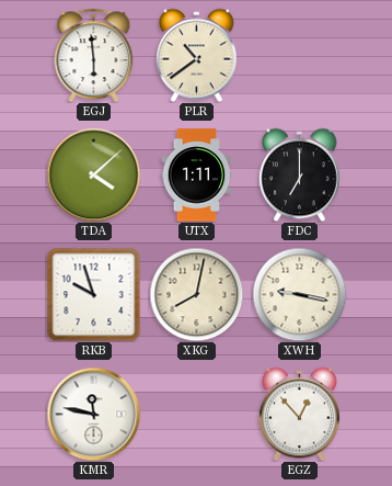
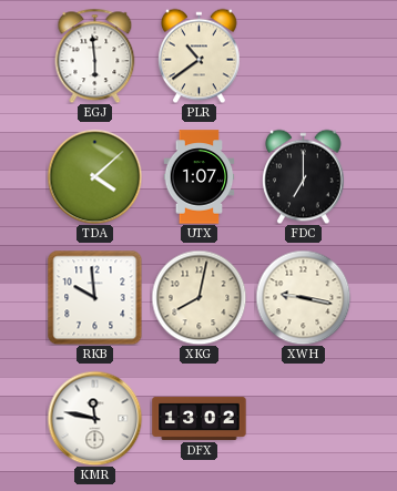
UTX: 1:11 -> 1:07
RKB: 9:57 -> 9:59
DFX: none -> 13:02
EGZ: 12:53 -> none
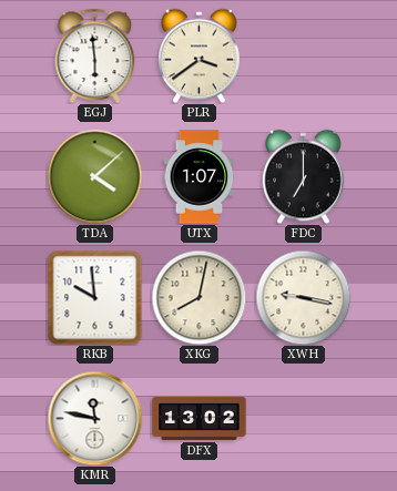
PLR: 10:39 -> 3:39
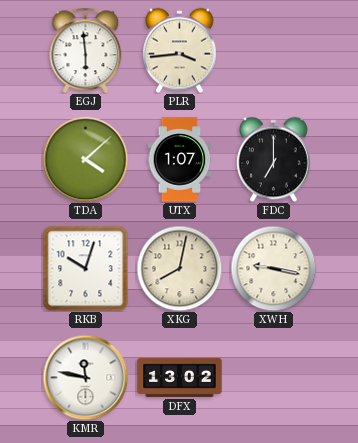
PLR: 3:39 -> 3:44
RKB: 9:59 -> 10:03
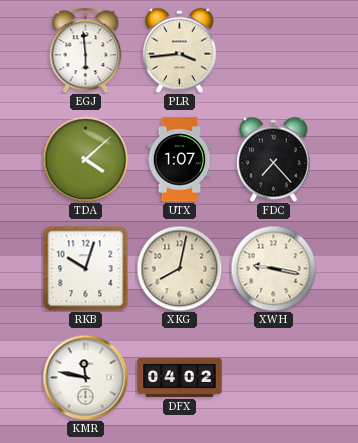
FDC: 7:00 -> 7:23
DFX: 13:02 -> 04:02
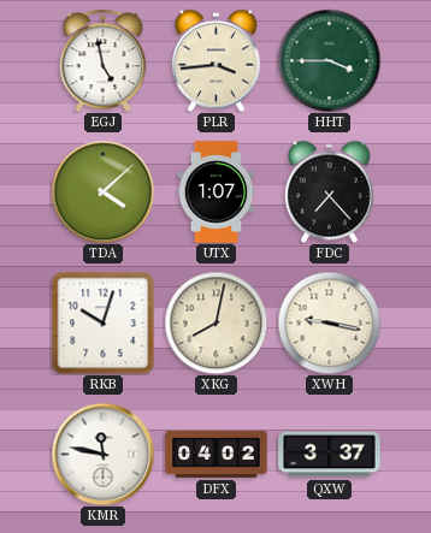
EGJ: 5:59 -> 4:58
HHT: none -> 3:45
QXW: none -> 3:37
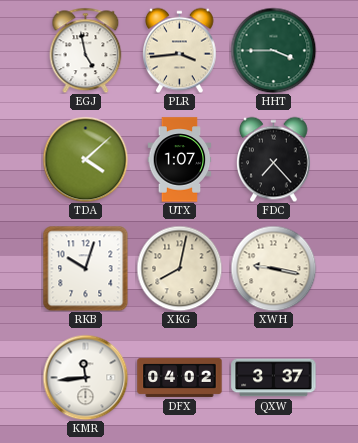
KMR: 11:47 -> 11:44
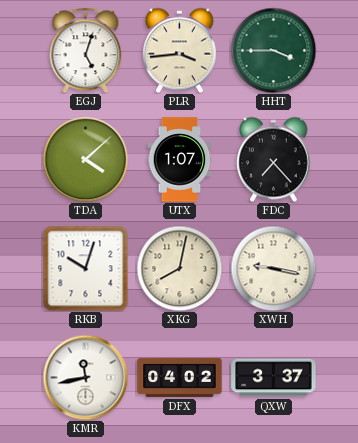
EGJ: 4:58 -> 5:03
KMR: 11:44 -> 11:43
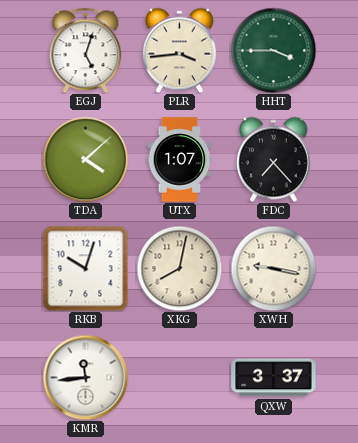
KMR: 11:43 -> 11:44
DFX: 04:02 -> none
